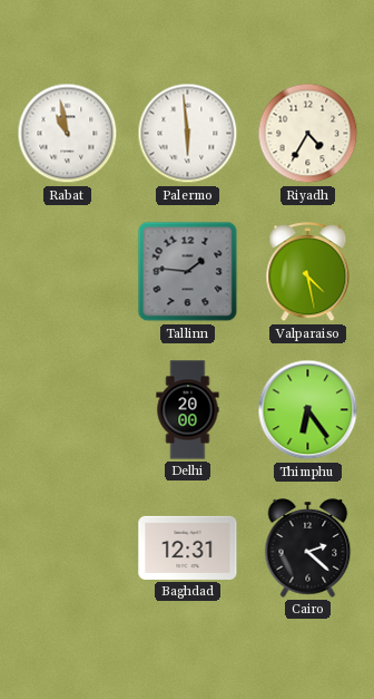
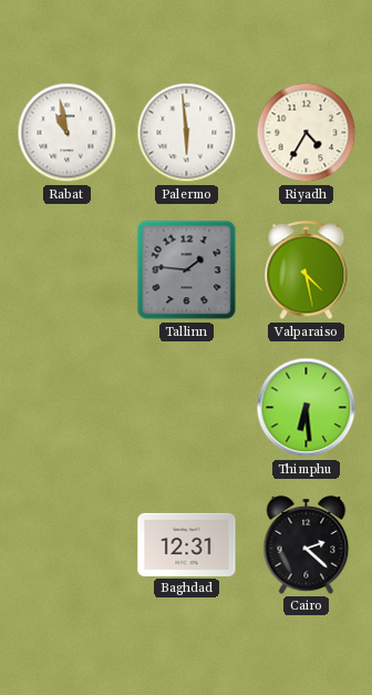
Delhi: 20:00 -> none
Thimphu: 6:24 -> 6:29
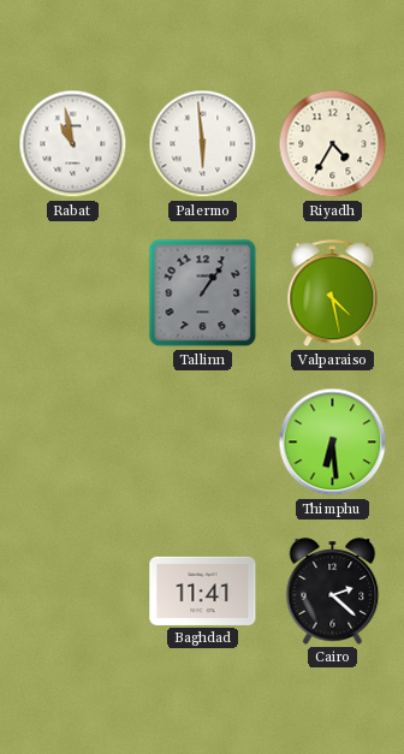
Tallinn: 1:46 -> 1:06
Baghdad: 12:31 -> 11:41
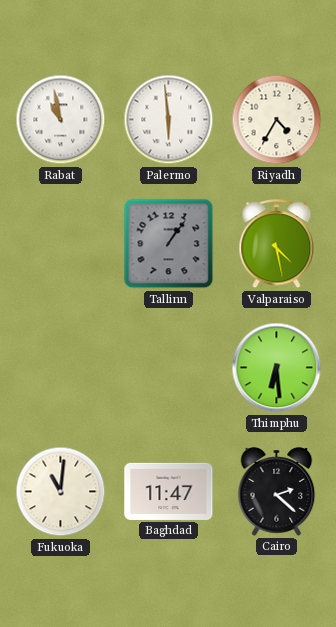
Fukuoka: none -> 11:01
Baghdad: 11:41 -> 11:47
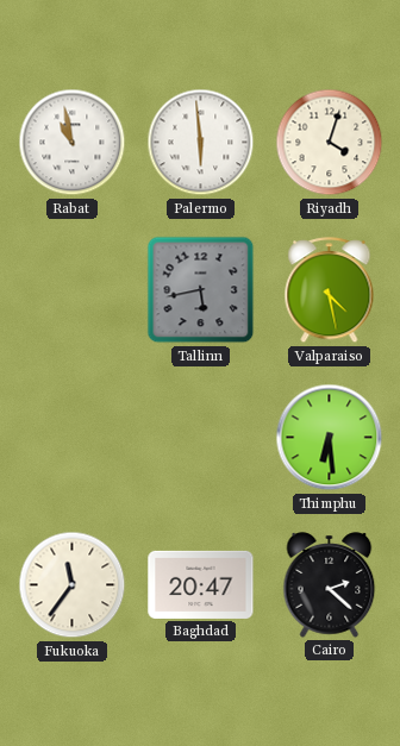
Riyadh: 4:35 -> 4:03
Tallinn: 1:06 -> 5:43
Fukuoka: 11:01 -> 11:36
Baghdad: 11:47 -> 20:47
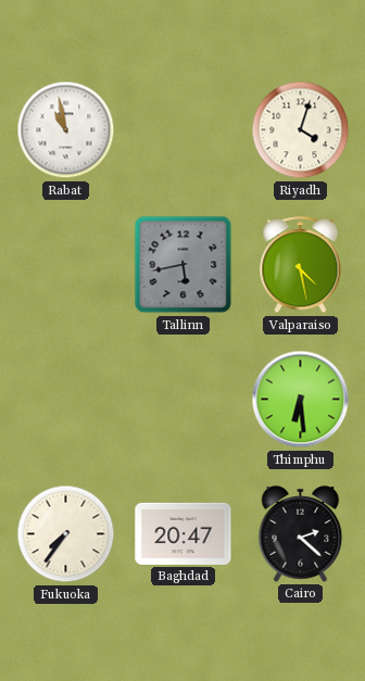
Palermo: 5:59 -> none
Fukuoka: 11:36 -> 7:36
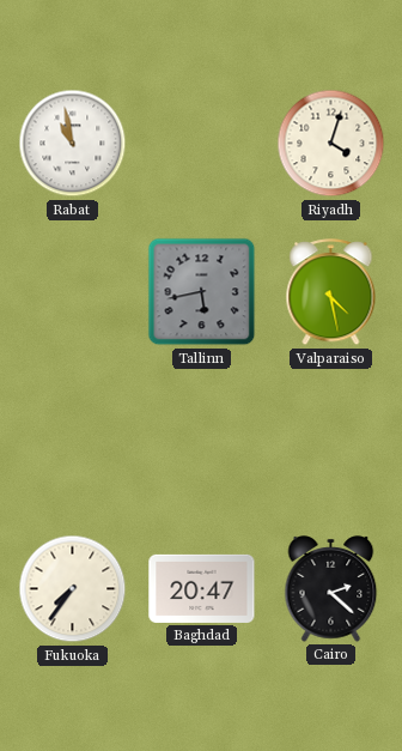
Thimphu: 6:29 -> none
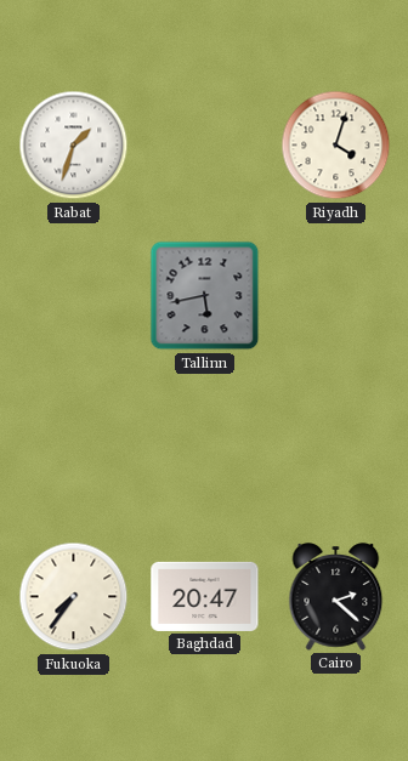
Rabat: 10:58 -> 1:33
Valparaiso: 4:28 -> none
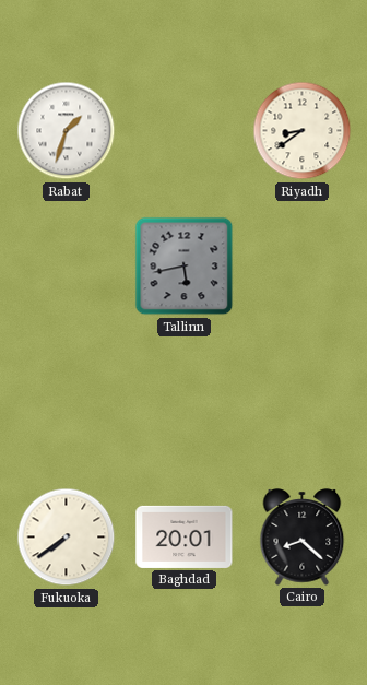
Riyadh: 4:03 -> 8:39
Fukuoka: 7:36 -> 7:39
Baghdad: 20:47 -> 20:01
Cairo: 2:22 -> 8:22
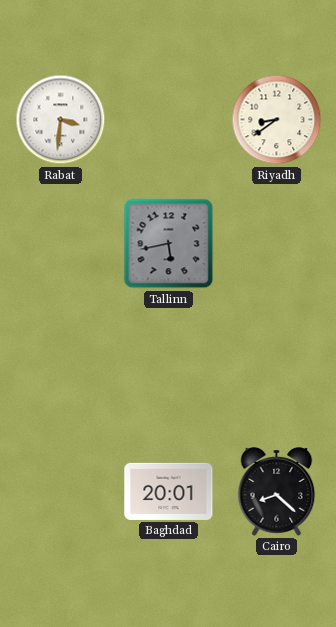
Rabat: 1:33 -> 3:31
Fukuoka: 7:39 -> none
